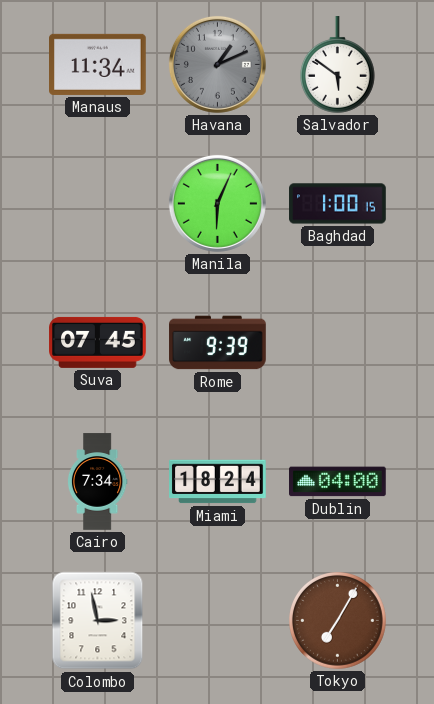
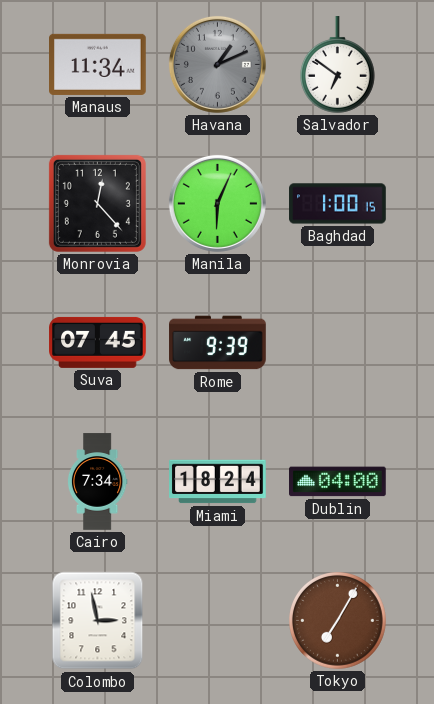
Salvador: 5:51 -> 6:51
Monrovia: none -> 12:23
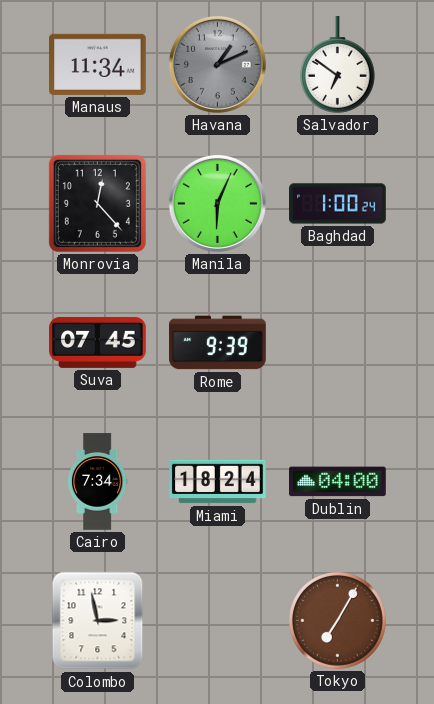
Baghdad: 1:00:15 -> 1:00:24
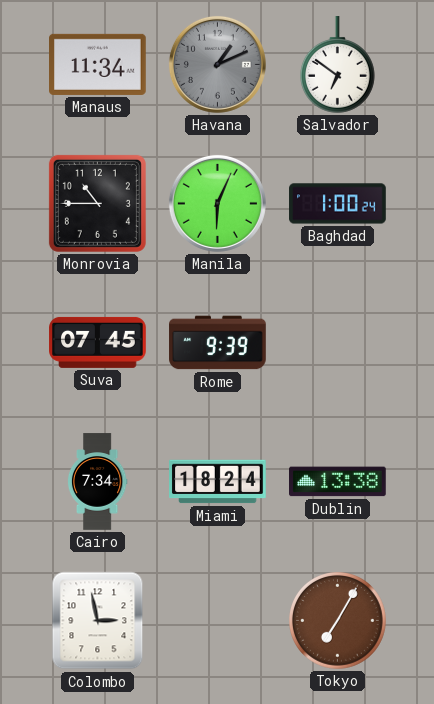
Monrovia: 12:23 -> 10:45
Dublin: 04:00 -> 13:38
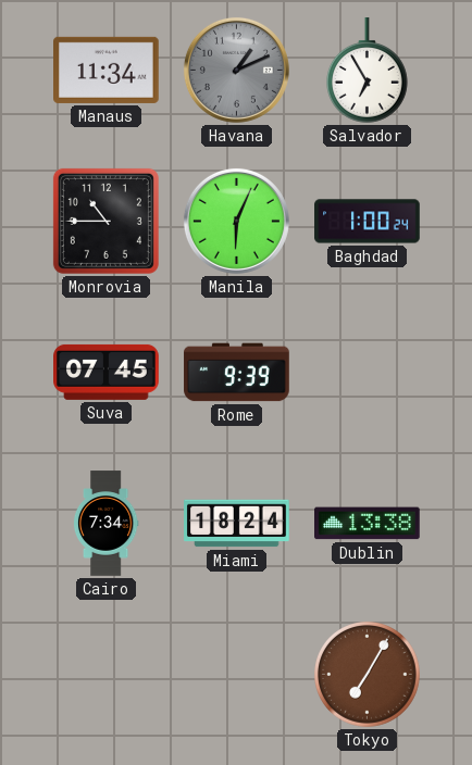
Salvador: 6:51 -> 6:55
Colombo: 2:58 -> none
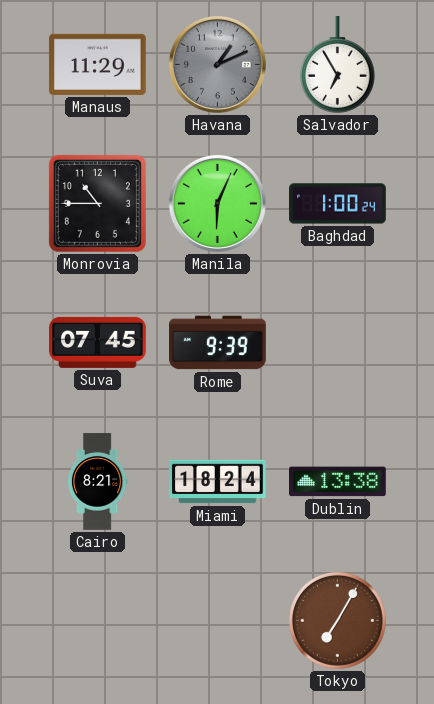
Manaus: 11:34 -> 11:29
Cairo: 7:34 -> 8:21
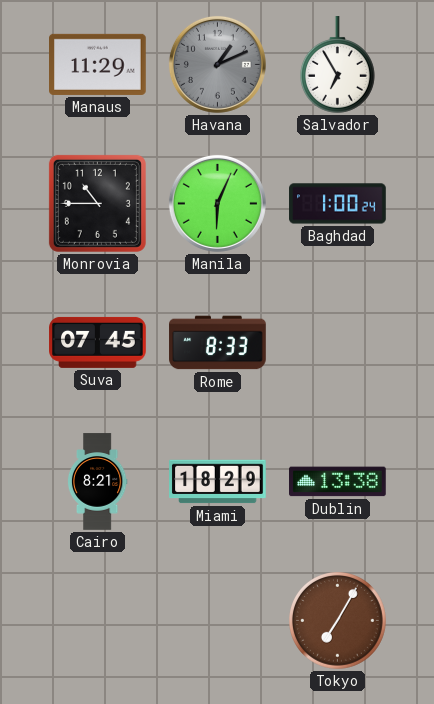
Rome: 9:39 -> 8:33
Miami: 18:24 -> 18:29
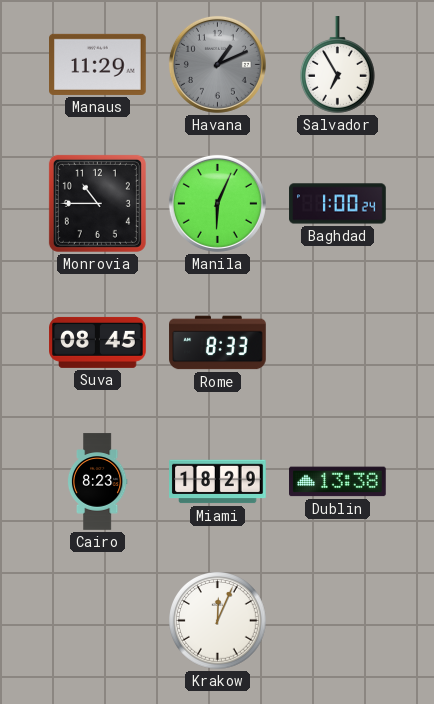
Suva: 07:45 -> 08:45
Cairo: 8:21 -> 8:23
Krakow: none -> 12:04
Tokyo: 7:05 -> none
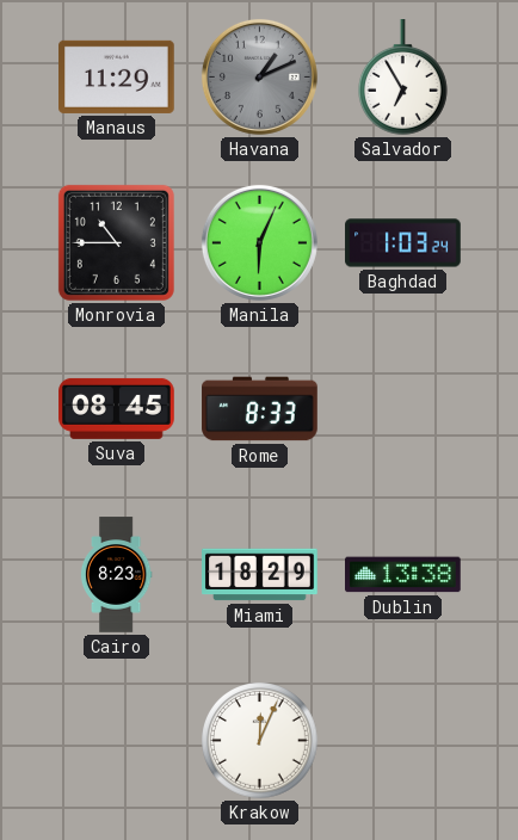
Baghdad: 1:00 -> 1:03
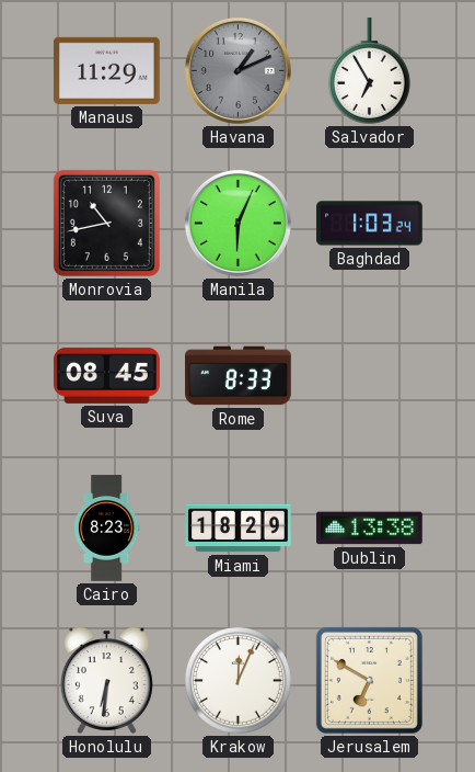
Monrovia: 10:45 -> 10:43
Honolulu: none -> 6:31
Jerusalem: none -> 6:50
